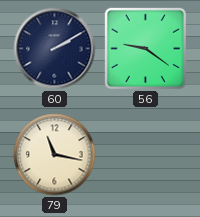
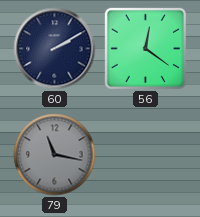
56: 9:21 -> 12:21
79 dial: cream -> grey
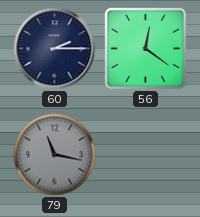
60: 2:10 -> 2:15
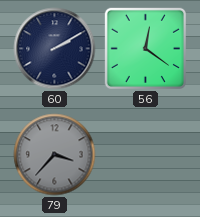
60: 2:15 -> 2:10
79: 11:17 -> 3:37
